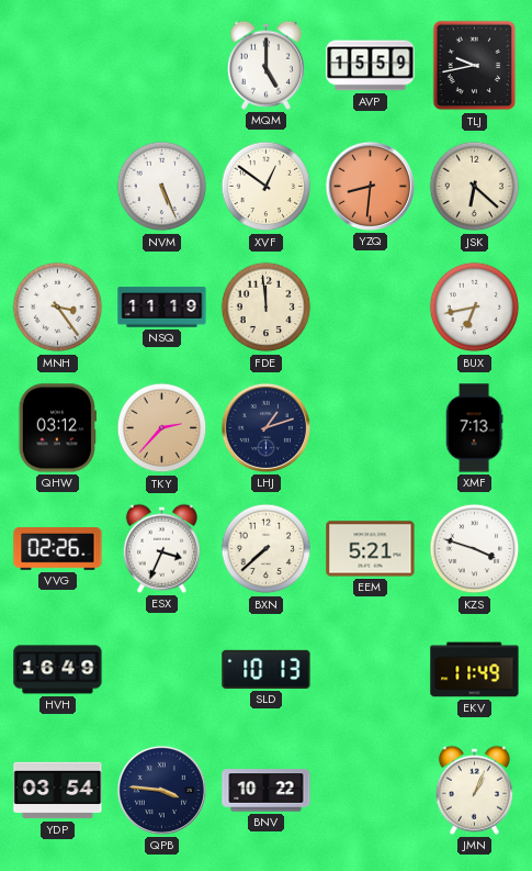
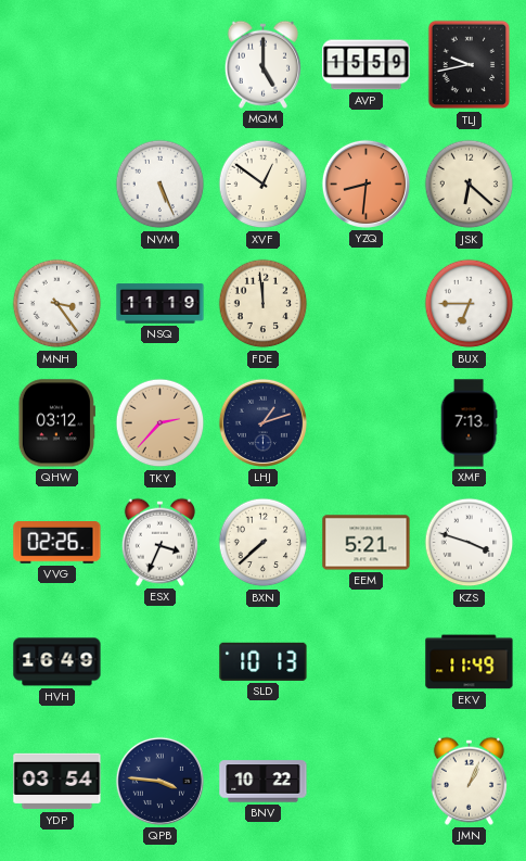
BUX: 6:43 -> 6:45
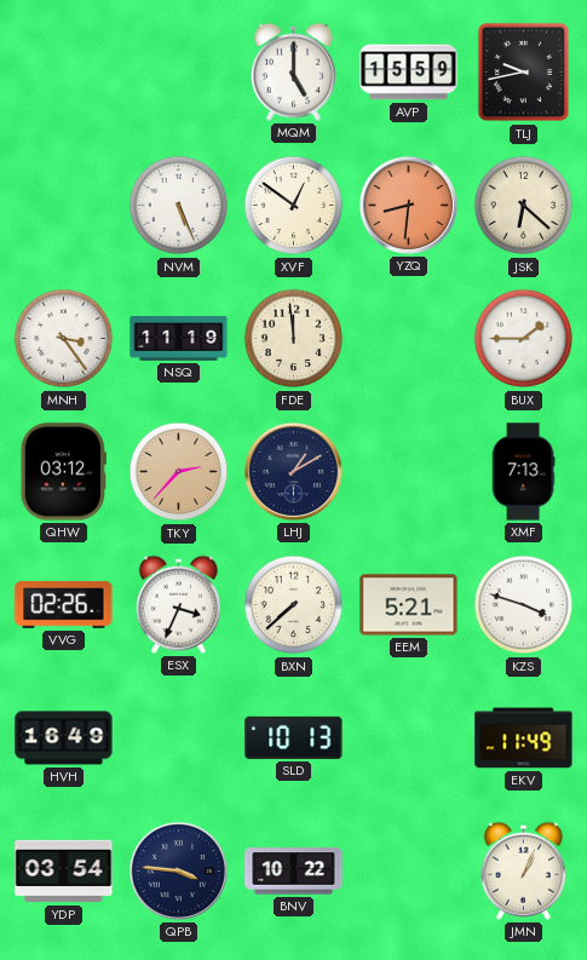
BUX: 6:45 -> 1:45
LHJ: 1:12 -> 1:10
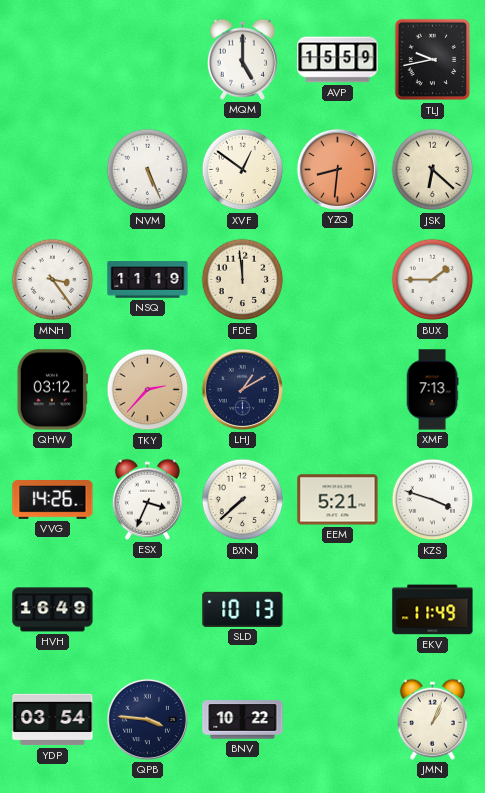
VVG: 02:26 -> 14:26
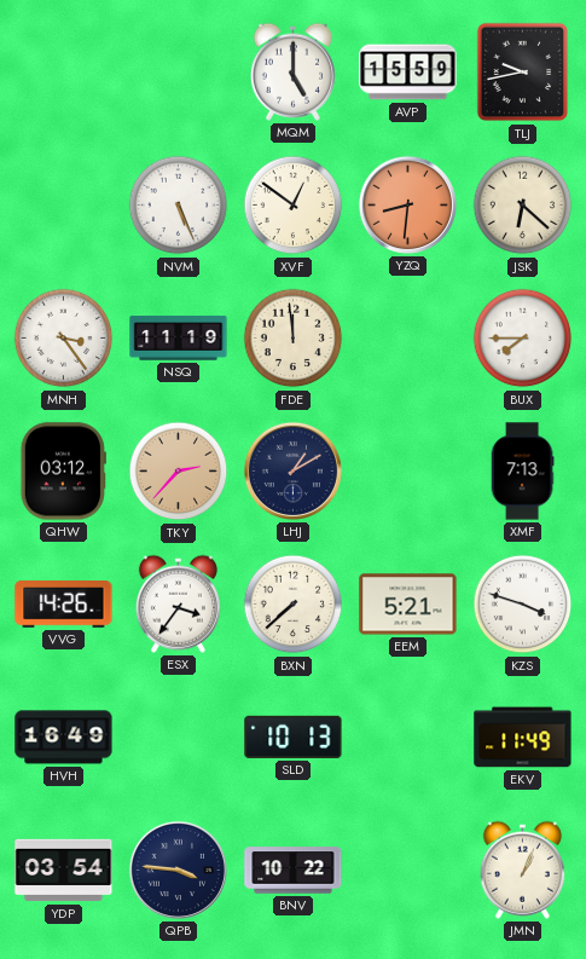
BUX: 1:45 -> 7:45
ESX: 3:34 -> 3:36
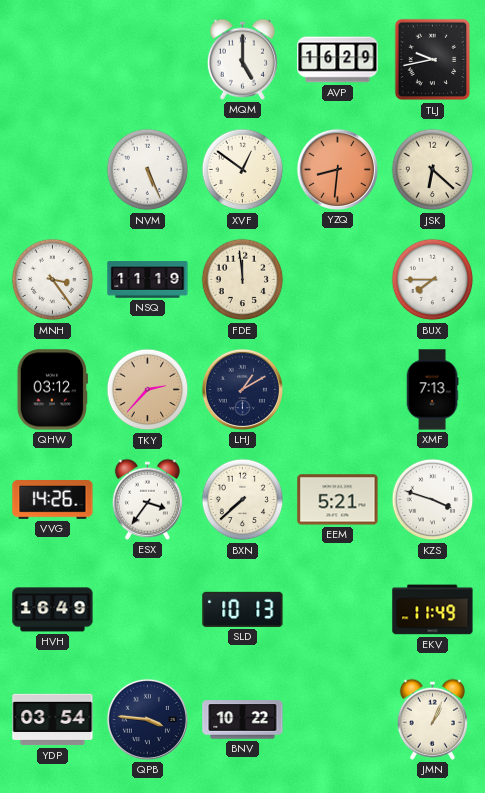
AVP: 15:59 -> 16:29
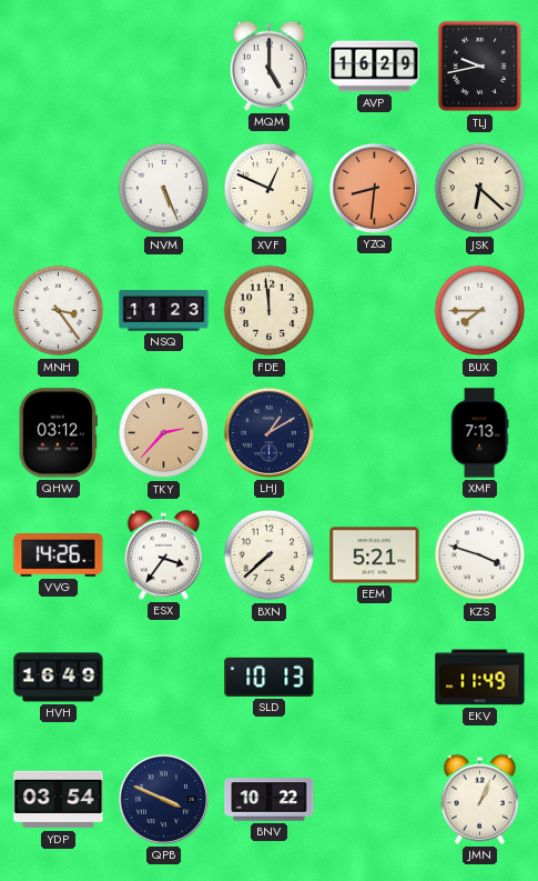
XVF: 12:51 -> 12:49
NSQ: 11:19 -> 11:23
QPB: 3:46 -> 3:49
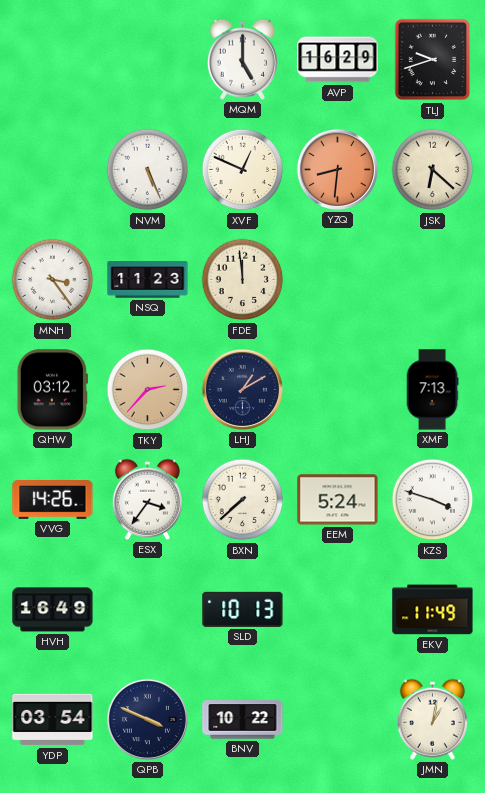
TLJ: 9:43 -> 9:42
BUX: 7:45 -> none
EEM: 5:21 -> 5:24
JMN: 1:04 -> 1:02
